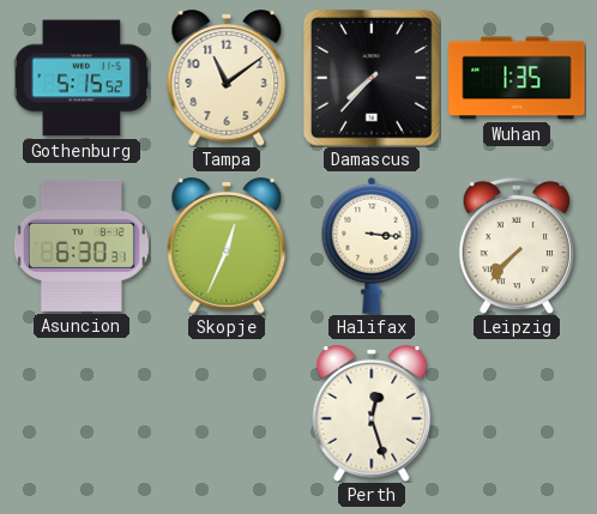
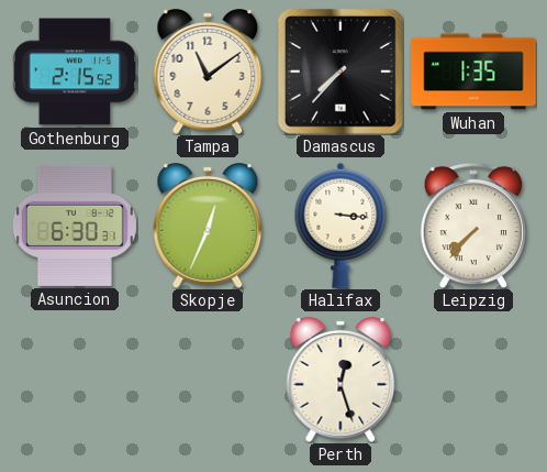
Gothenburg: 5:15 -> 2:15
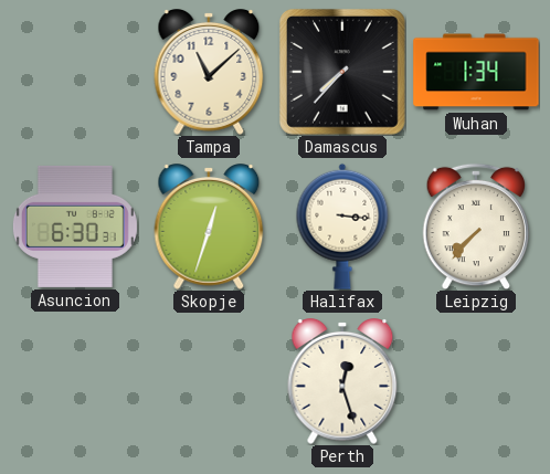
Gothenburg: 2:15 -> none
Tampa: 11:09 -> 11:08
Wuhan: 1:35 -> 1:34
Skopje: 12:34 -> 12:33
